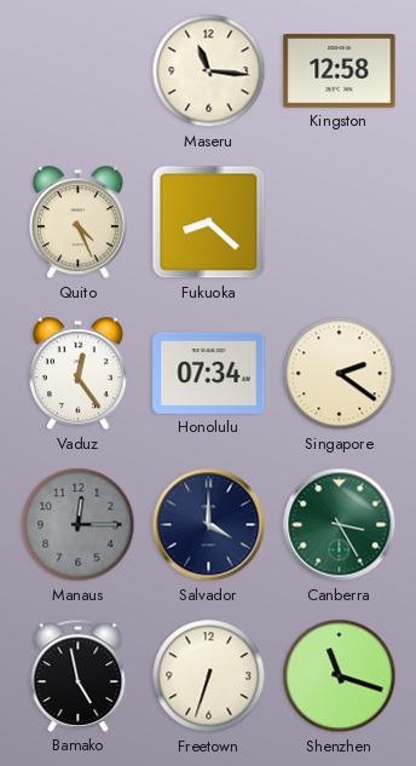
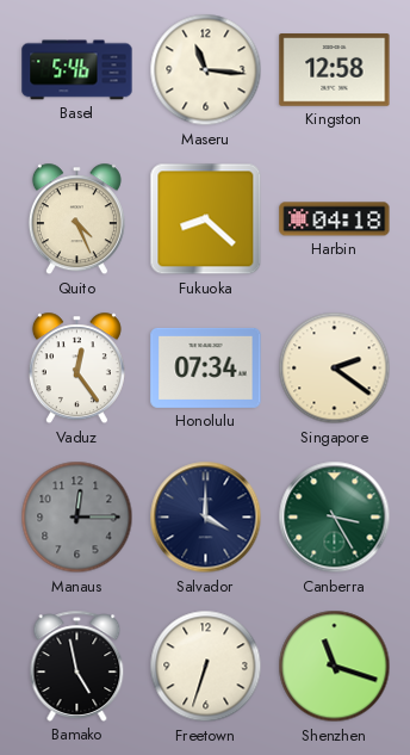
Basel: none -> 5:46
Harbin: none -> 04:18
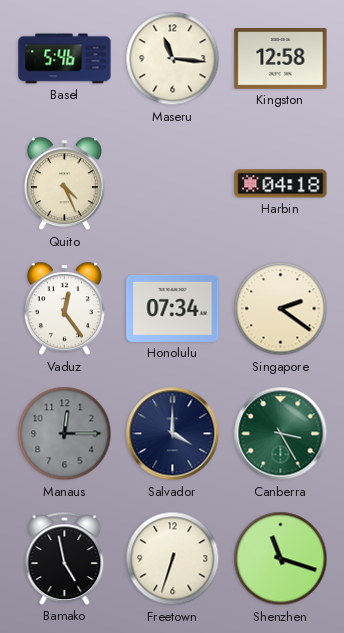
Fukuoka: 8:22 -> none
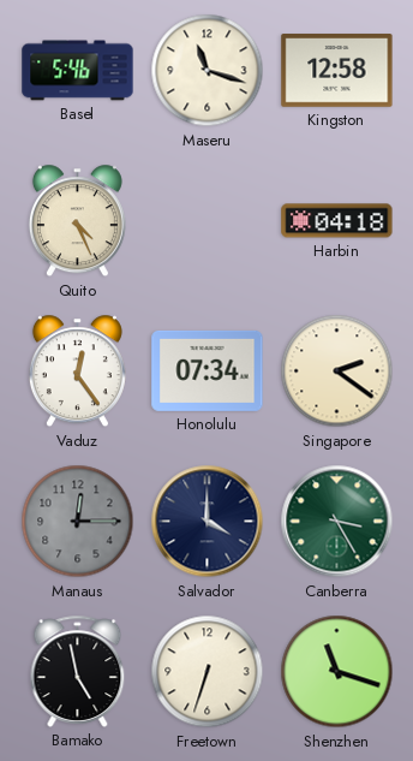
Maseru: 11:16 -> 11:18
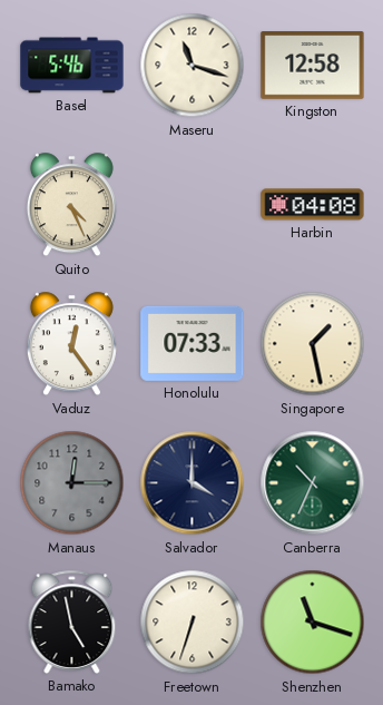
Harbin: 04:18 -> 04:08
Honolulu: 07:34 -> 07:33
Singapore: 2:21 -> 1:28
Canberra: 3:25 -> 10:34
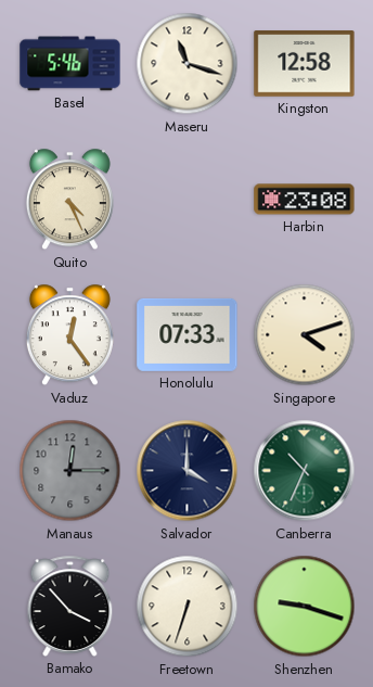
Harbin: 04:08 -> 23:08
Singapore: 1:28 -> 4:12
Bamako: 4:58 -> 3:53
Shenzhen: 11:18 -> 9:18
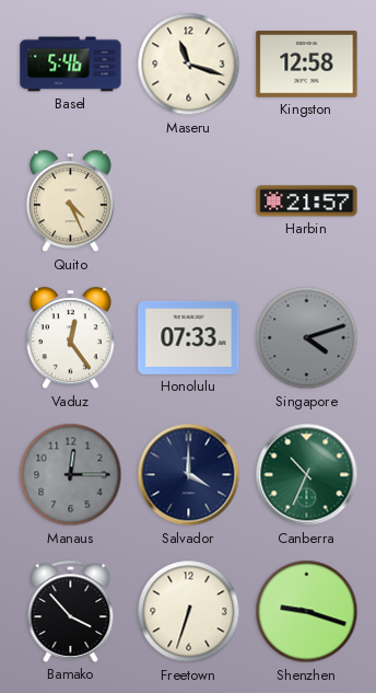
Harbin: 23:08 -> 21:57
Singapore dial: cream -> grey
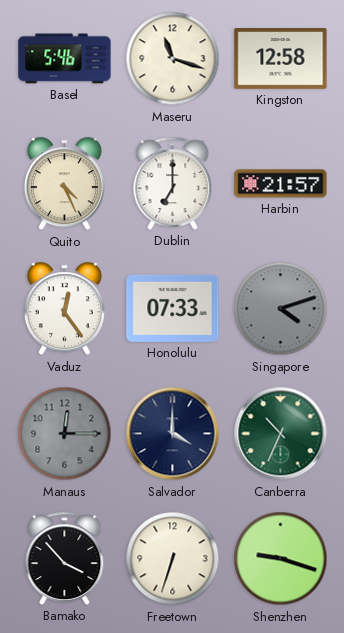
Dublin: none -> 7:00
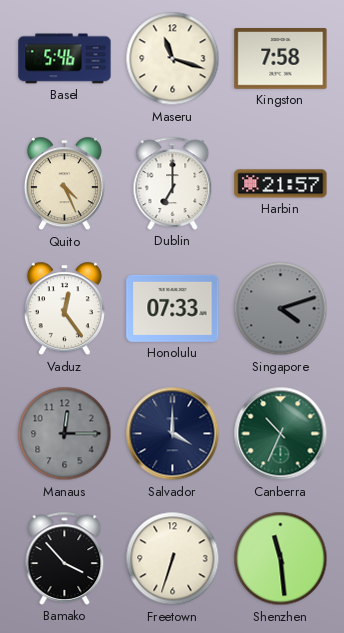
Kingston: 12:58 -> 7:58
Shenzhen: 9:18 -> 11:29
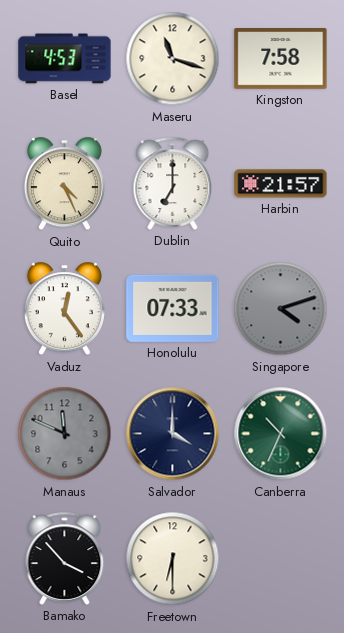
Basel: 5:46 -> 4:53
Manaus: 12:15 -> 11:49
Freetown: 6:33 -> 6:30
Shenzhen: 11:29 -> none
